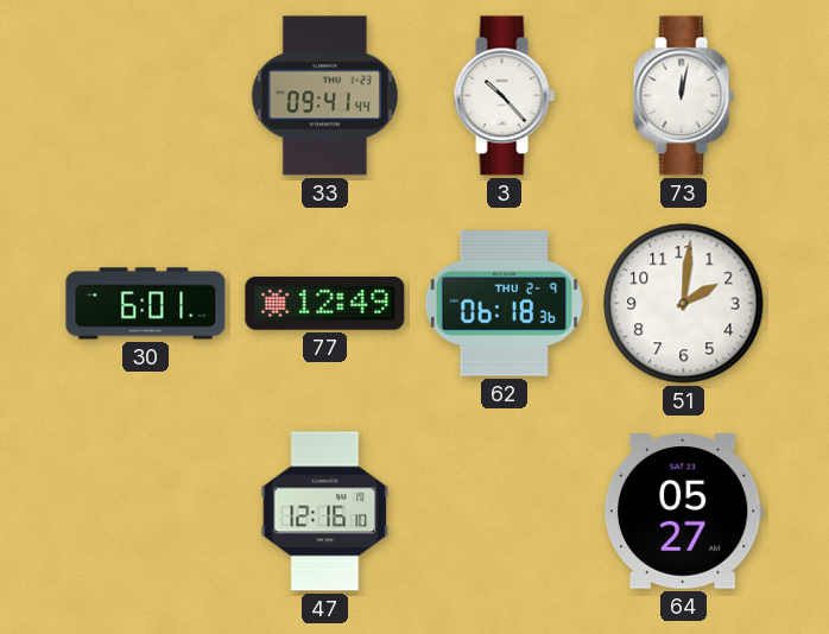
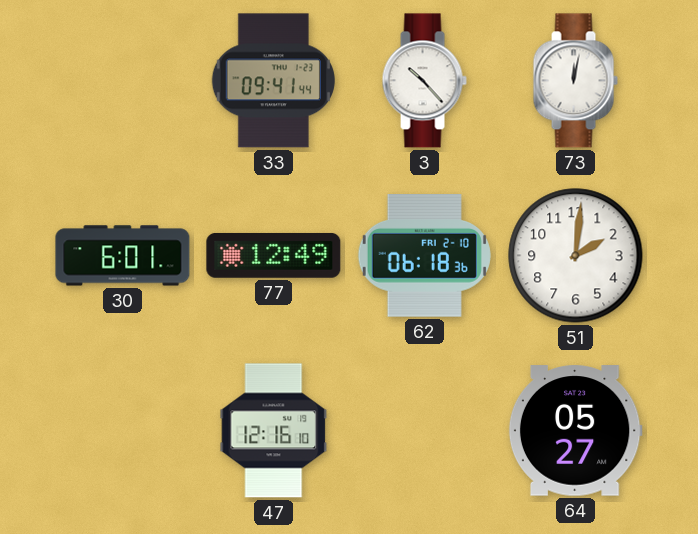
62 date: THU 2-9 -> FRI 2-10
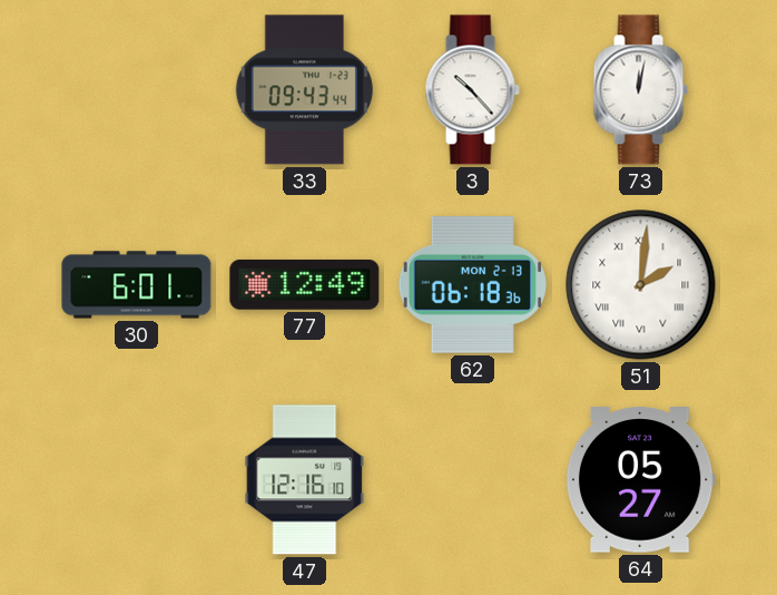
33: 09:41 -> 09:43
62 date: FRI 2-10 -> MON 2-13
51 numerals: Arabic -> Roman
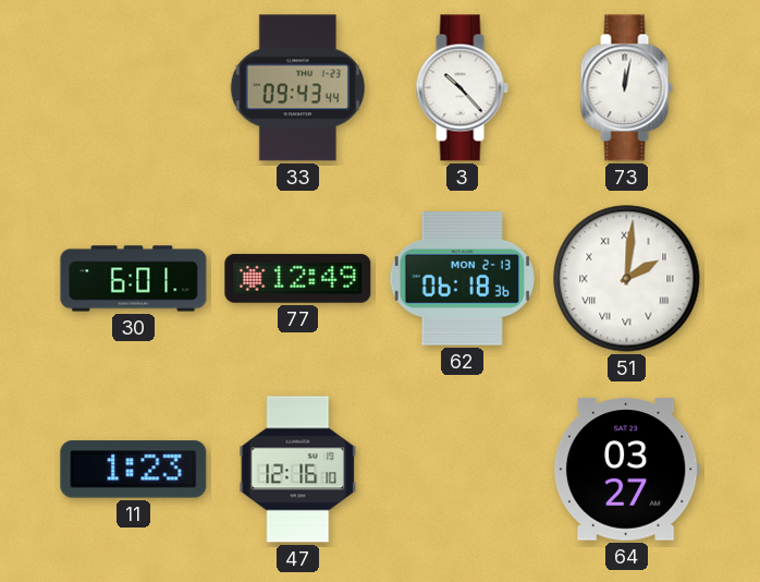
11: none -> 1:23
64: 05:27 -> 03:27
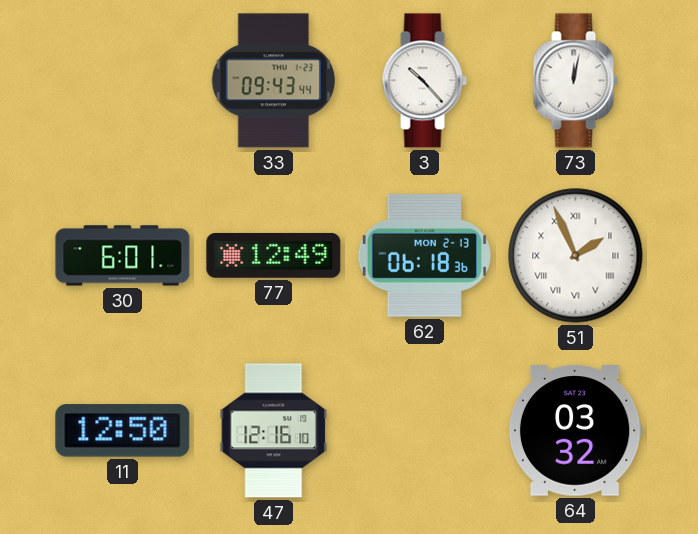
51: 2:01 -> 1:56
11: 1:23 -> 12:50
64: 03:27 -> 03:32
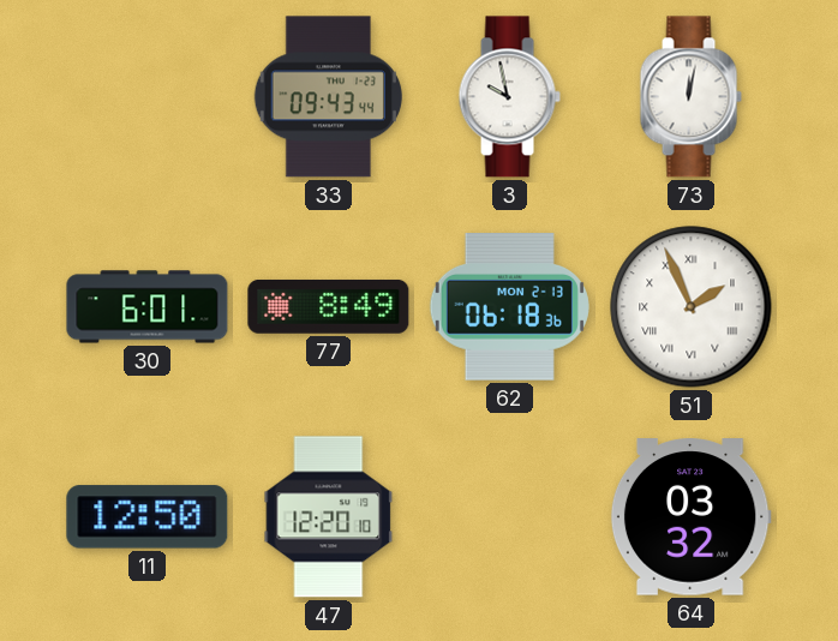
3: 10:23 -> 9:58
77: 12:49 -> 8:49
47: 12:16 -> 12:20
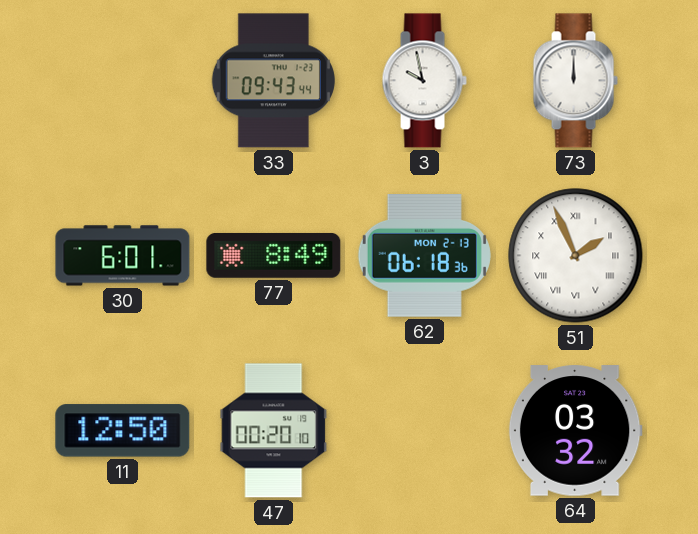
73: 12:02 -> 12:00
47: 12:20 -> 00:20
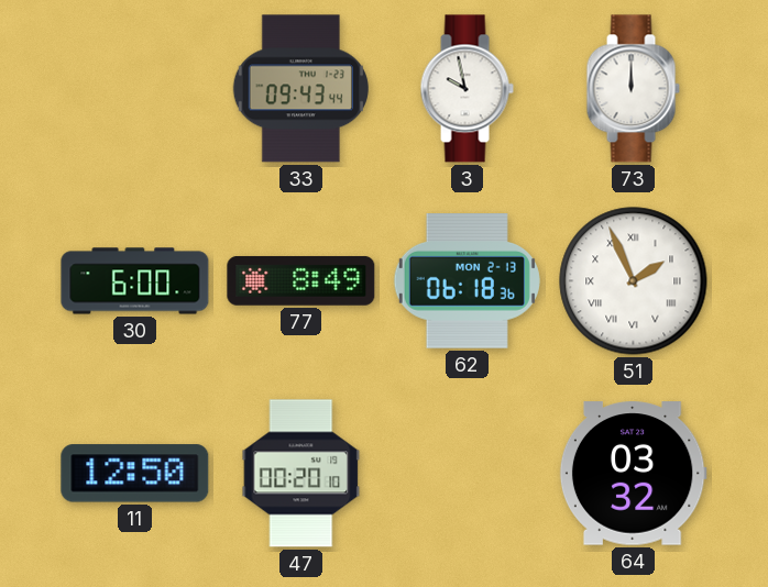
30: 6:01 -> 6:00
